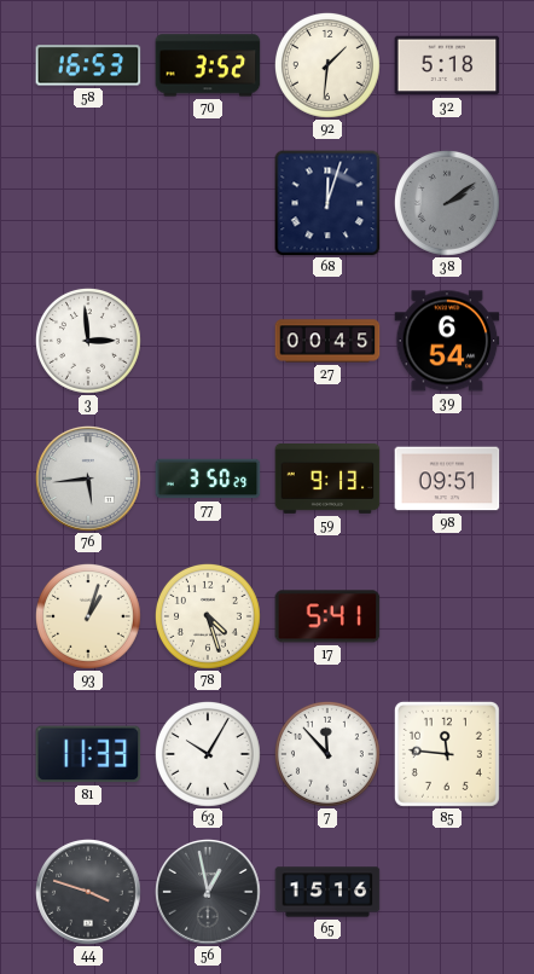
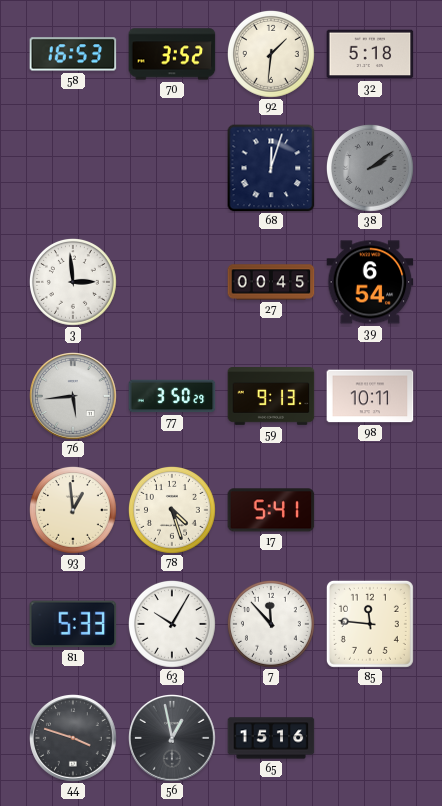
98: 09:51 -> 10:11
93: 1:03 -> 12:59
81: 11:33 -> 5:33
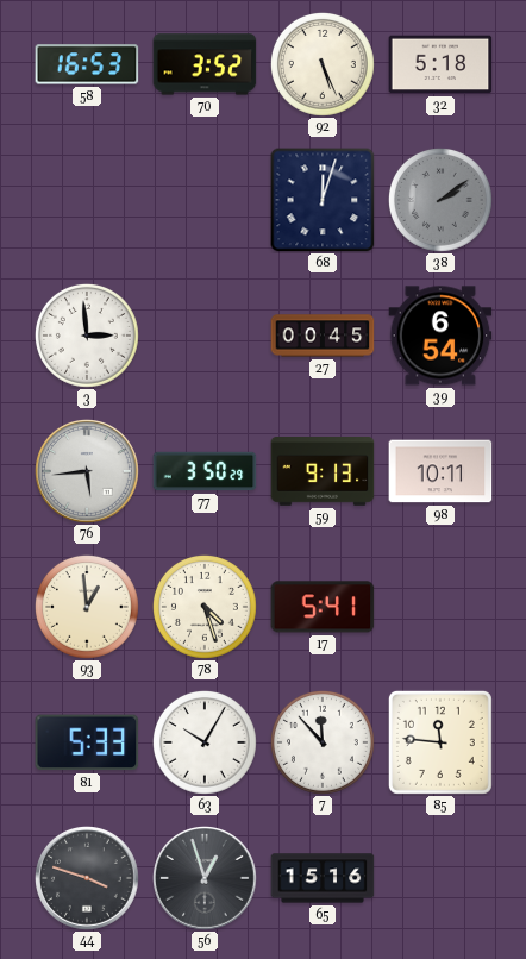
92: 1:31 -> 5:26
56: 12:58 -> 12:57
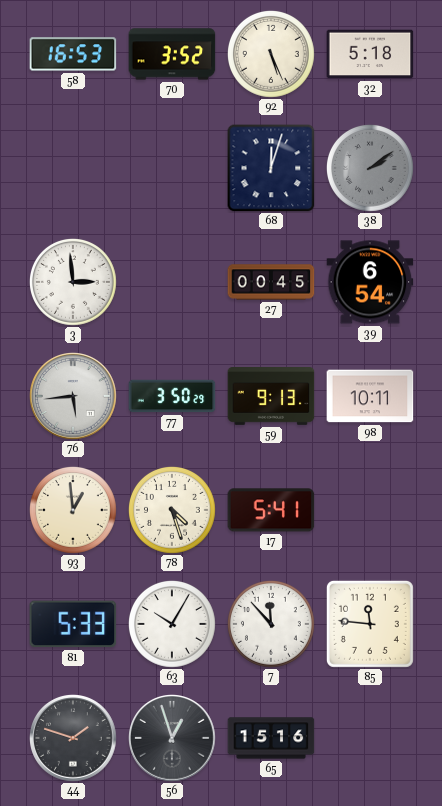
44: 3:48 -> 1:48
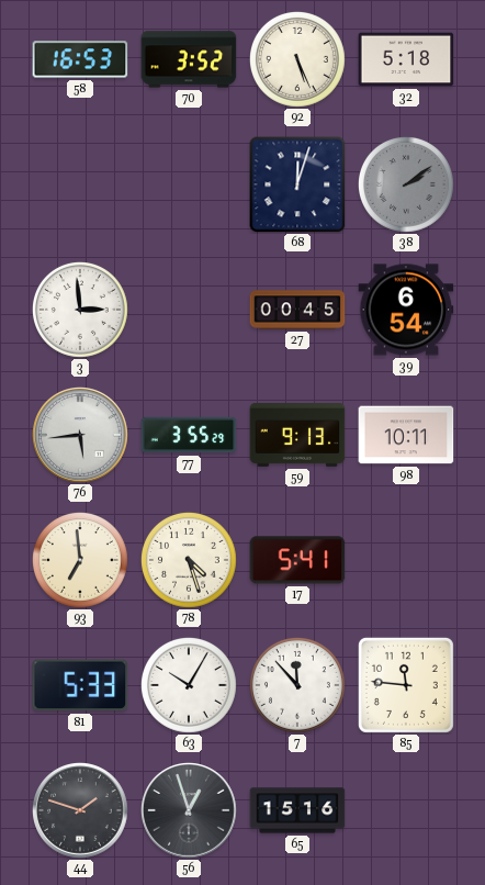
77: 3:50 -> 3:55
93: 12:59 -> 6:59
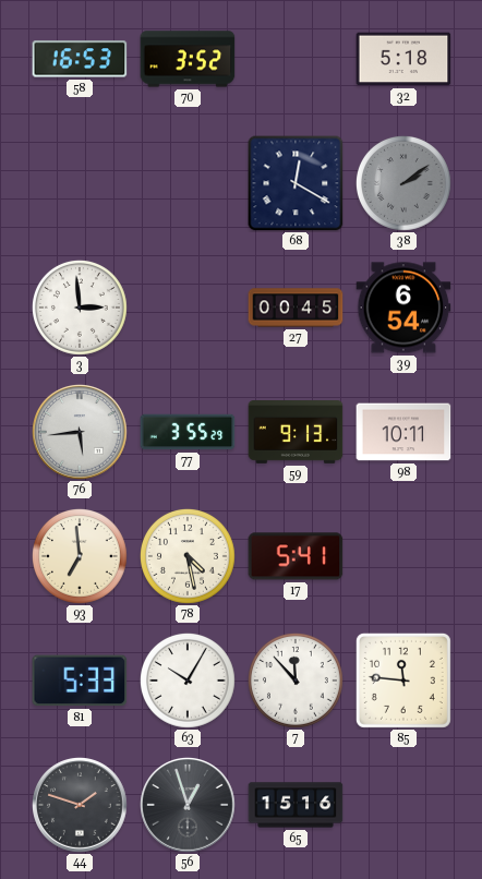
92: 5:26 -> none
68: 12:03 -> 12:20
78: 4:27 -> 4:28
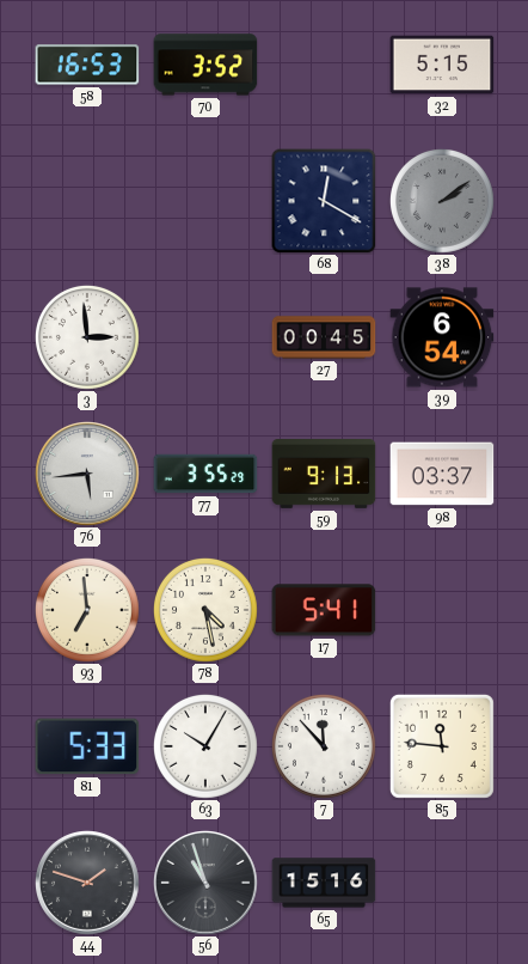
32: 5:18 -> 5:15
98: 10:11 -> 03:37
56: 12:57 -> 10:57
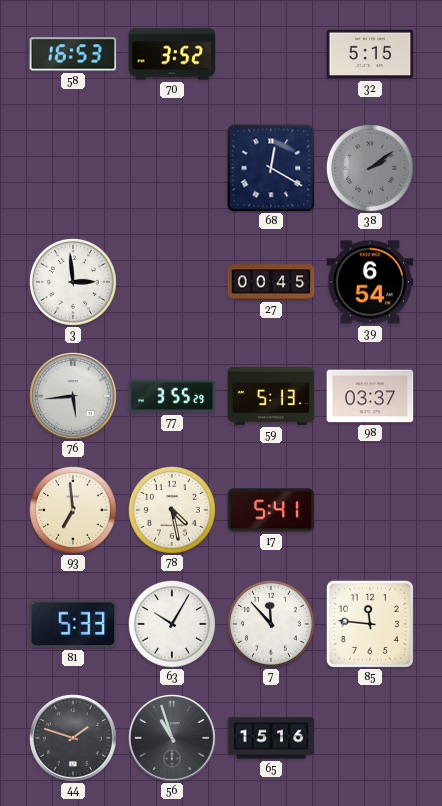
59: 9:13 -> 5:13
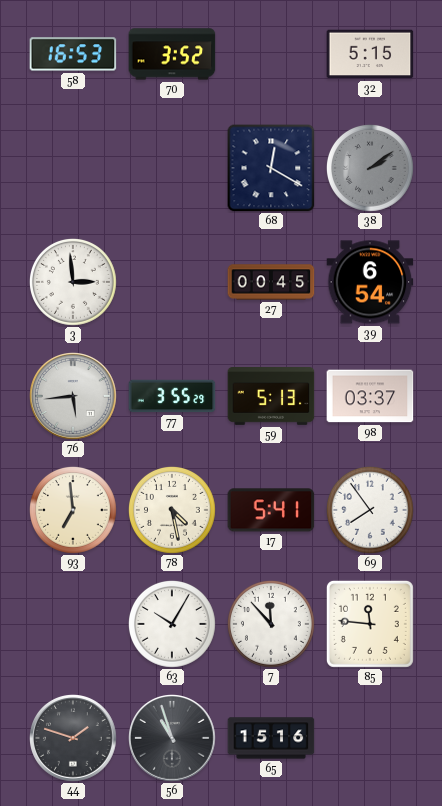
69: none -> 7:54
81: 5:33 -> none
